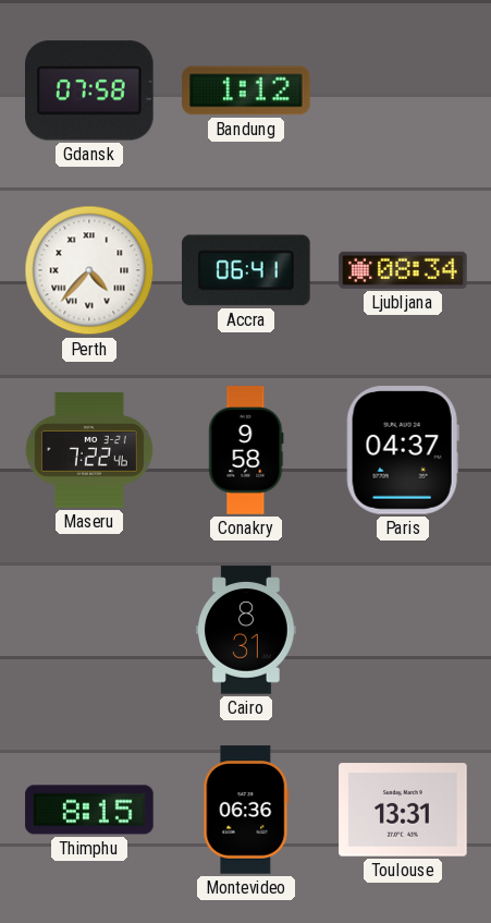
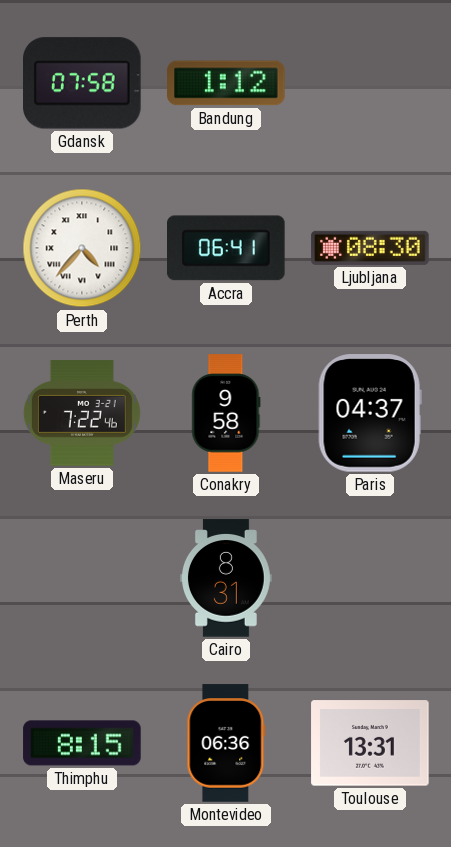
Ljubljana: 08:34 -> 08:30
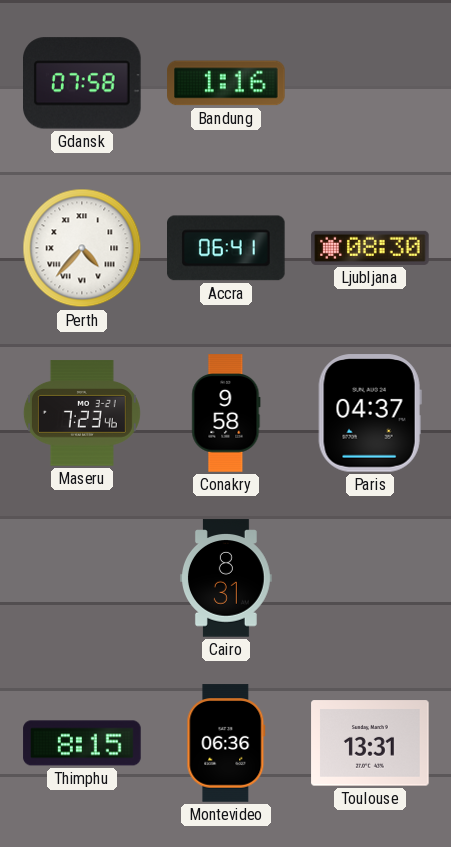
Bandung: 1:12 -> 1:16
Maseru: 7:22 -> 7:23
